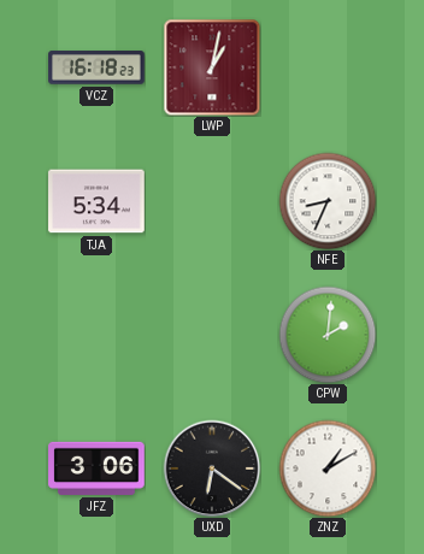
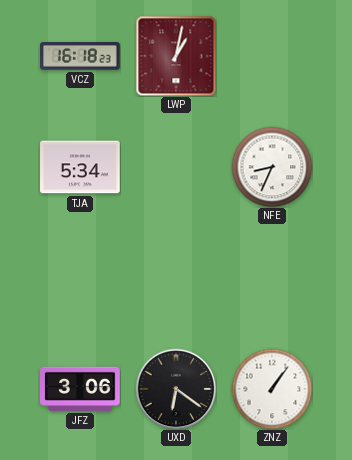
CPW: 2:01 -> none
ZNZ: 1:10 -> 1:06
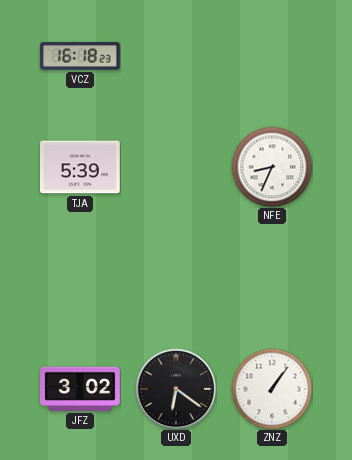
LWP: 1:02 -> none
TJA: 5:34 -> 5:39
JFZ: 3:06 -> 3:02
